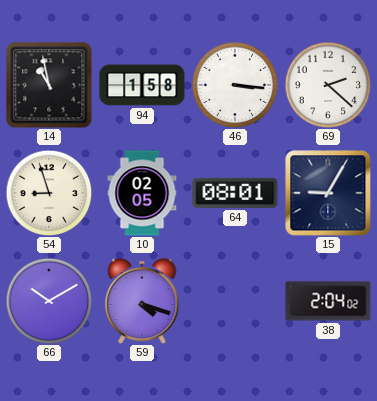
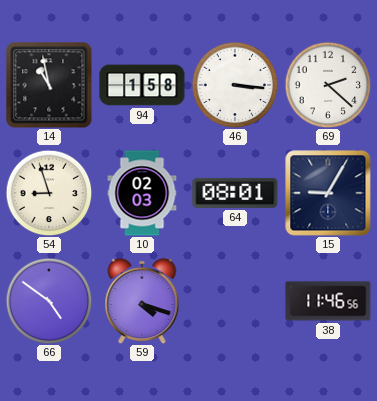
10: 02:05 -> 02:03
66: 10:10 -> 4:51
38: 2:04 -> 11:46
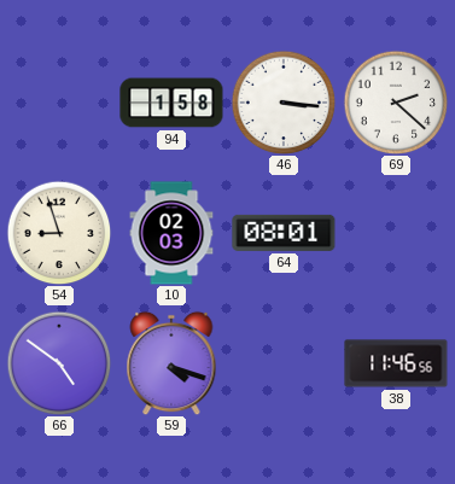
14: 10:58 -> none
15: 9:05 -> none
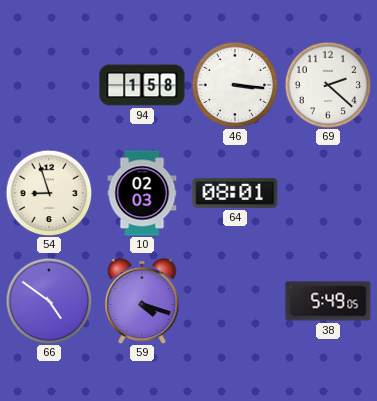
38: 11:46 -> 5:49
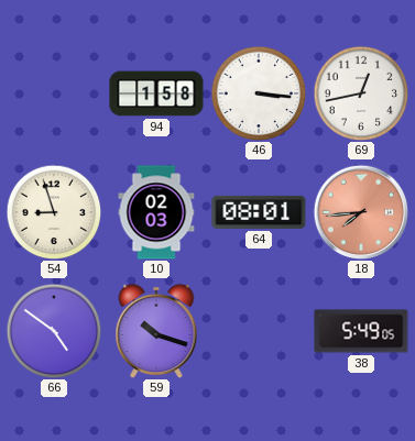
69: 2:22 -> 12:43
18: none -> 7:44
59: 4:18 -> 10:18
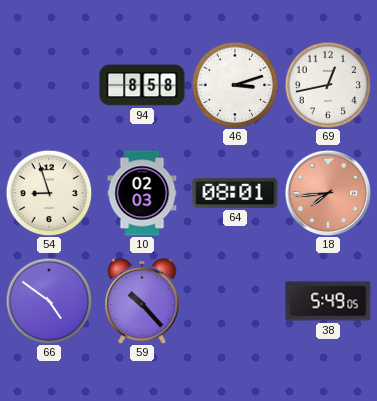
94: 1:58 -> 8:58
46: 3:16 -> 3:12
59: 10:18 -> 10:23
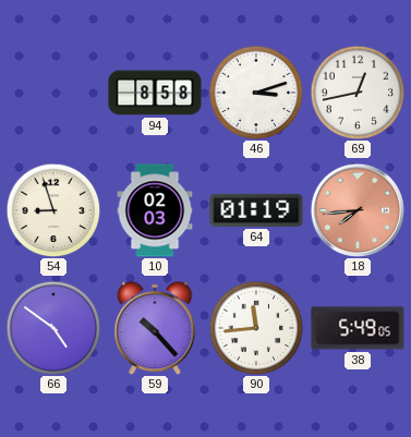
64: 08:01 -> 01:19
90: none -> 11:44
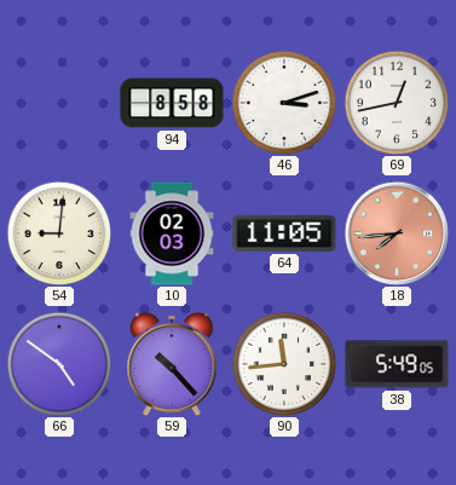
54: 8:57 -> 9:01
64: 01:19 -> 11:05
